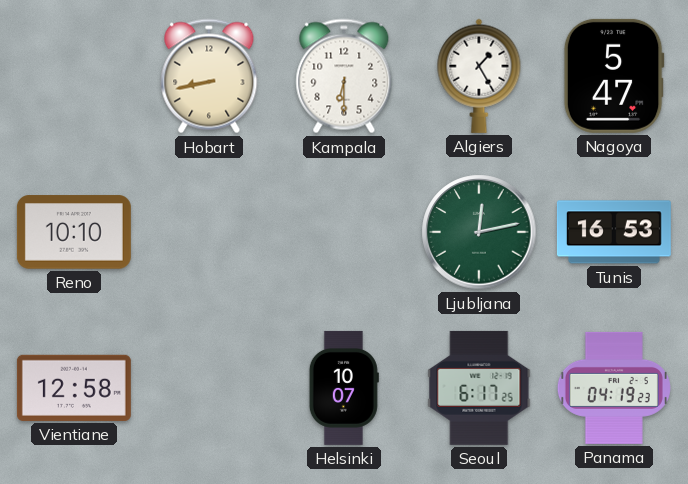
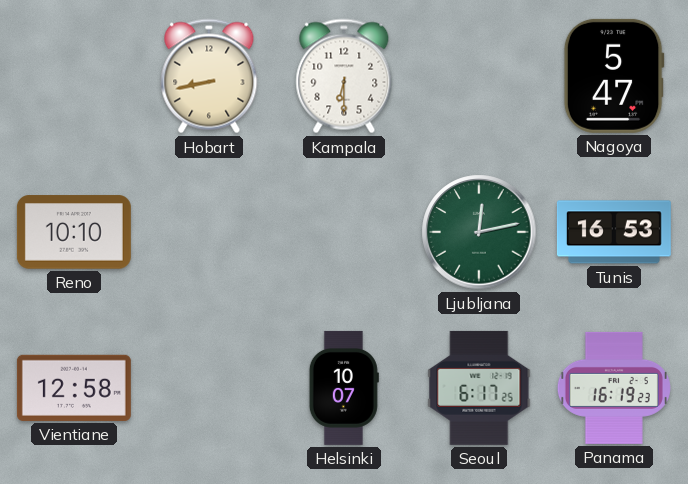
Algiers: 1:25 -> none
Panama: 04:19 -> 16:19
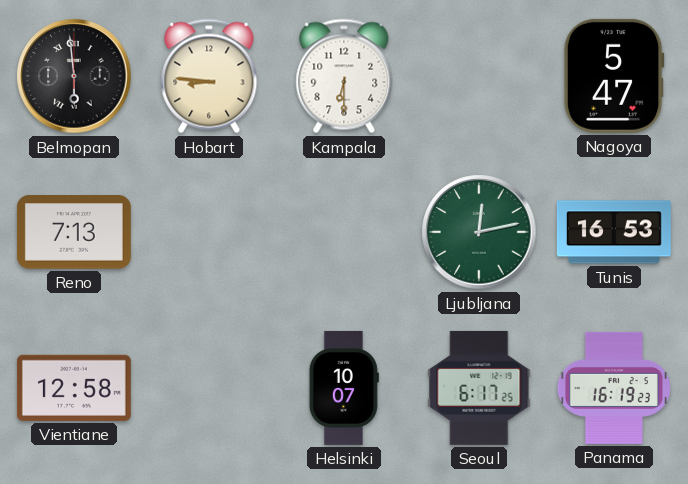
Belmopan: none -> 5:59
Hobart: 8:43 -> 8:46
Reno: 10:10 -> 7:13
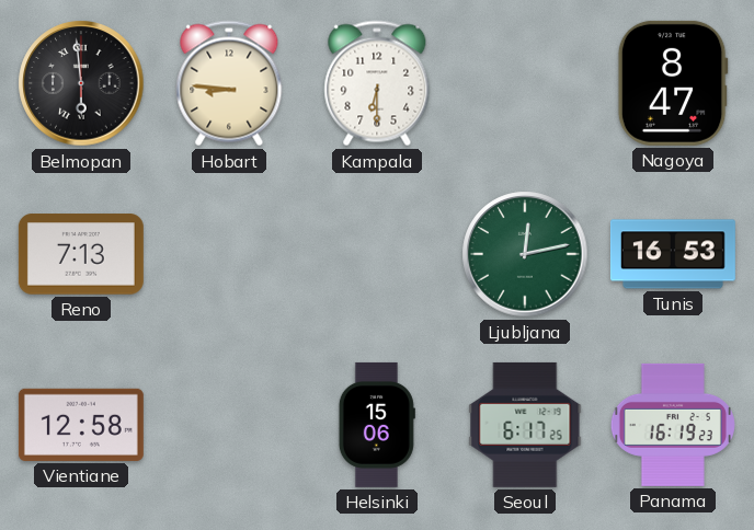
Nagoya: 5:47 -> 8:47
Helsinki: 10:07 -> 15:06
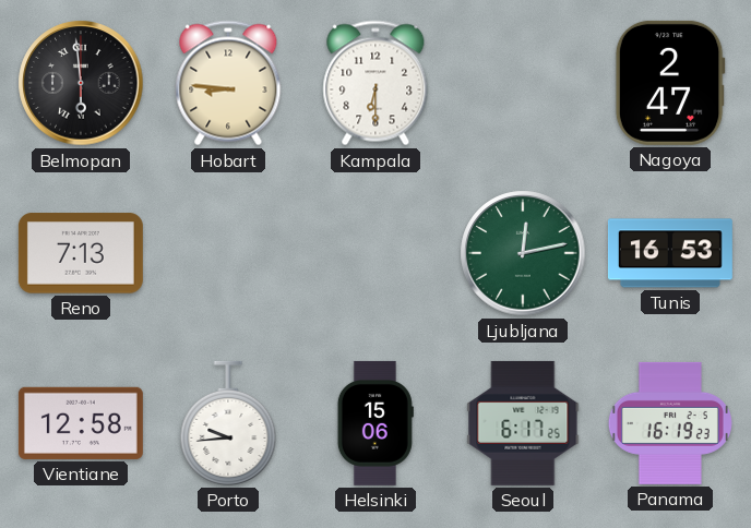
Nagoya: 8:47 -> 2:47
Porto: none -> 9:44
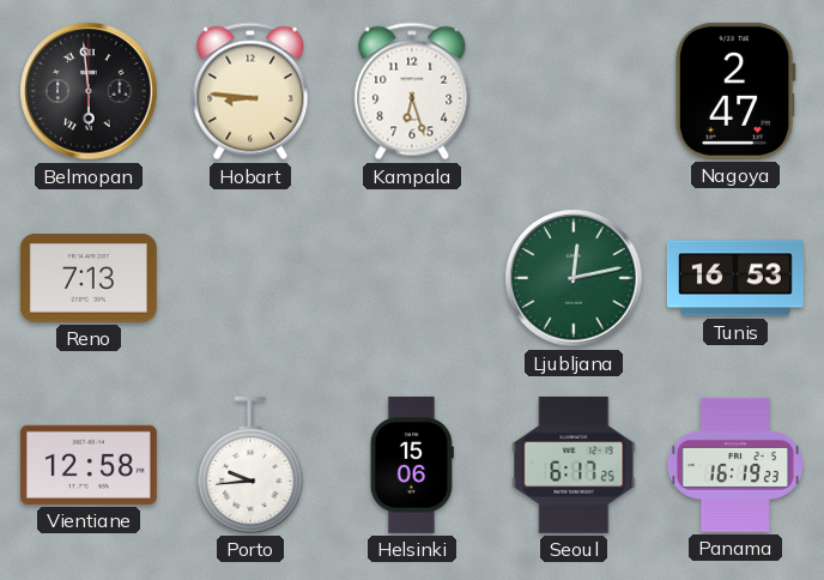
Kampala: 6:30 -> 6:27
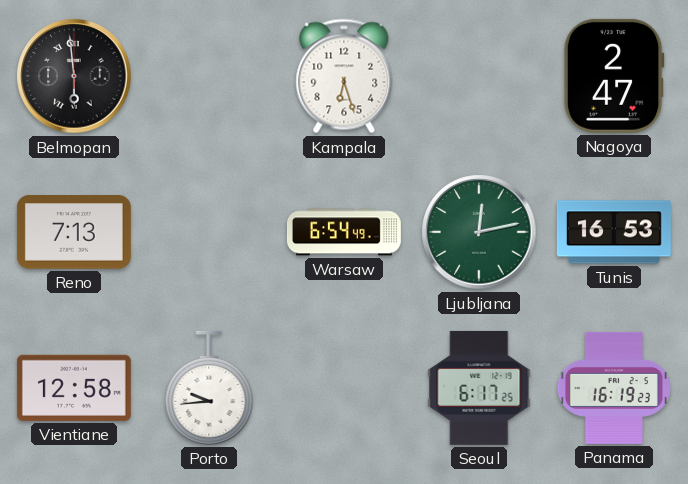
Hobart: 8:46 -> none
Warsaw: none -> 6:54
Helsinki: 15:06 -> none
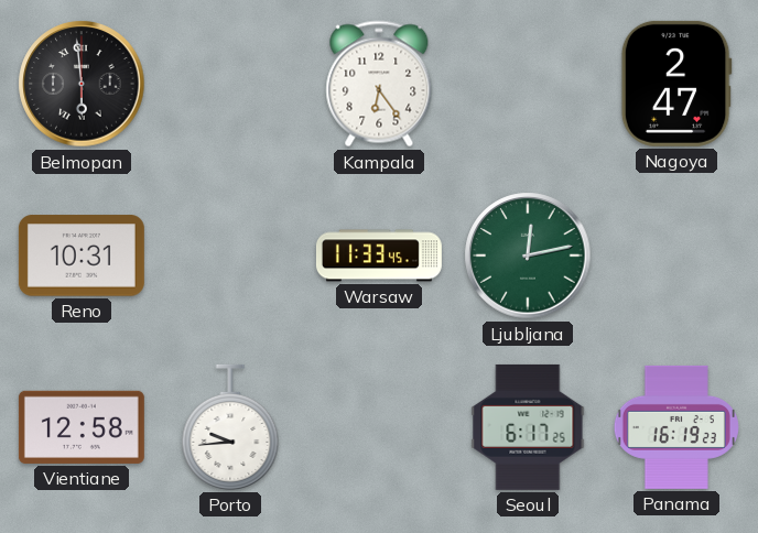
Kampala: 6:27 -> 6:24
Reno: 7:13 -> 10:31
Warsaw: 6:54 -> 11:33
Tunis: 16:53 -> none
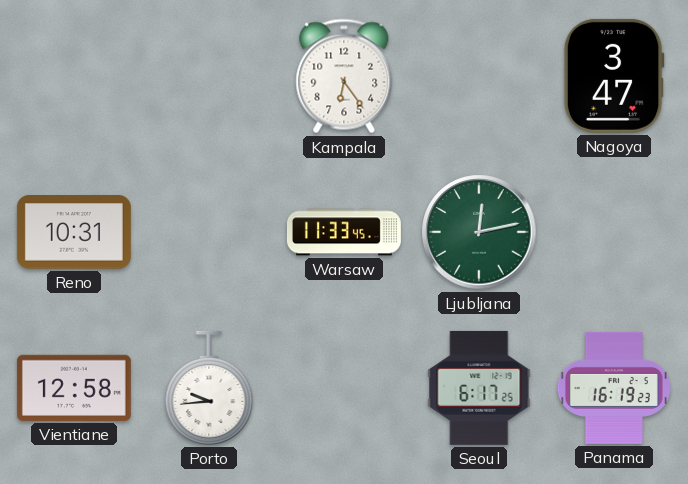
Belmopan: 5:59 -> none
Nagoya: 2:47 -> 3:47
